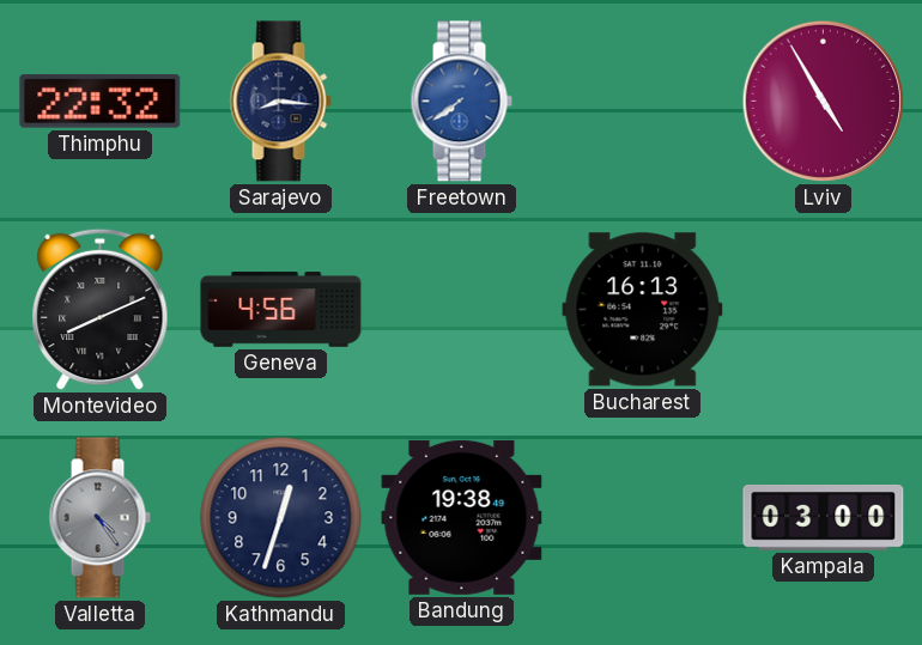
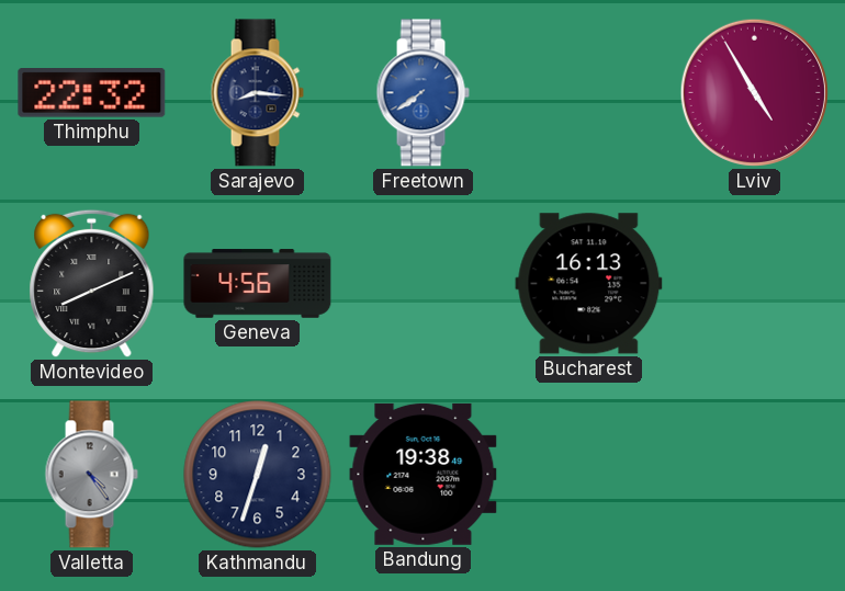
Kampala: 03:00 -> none
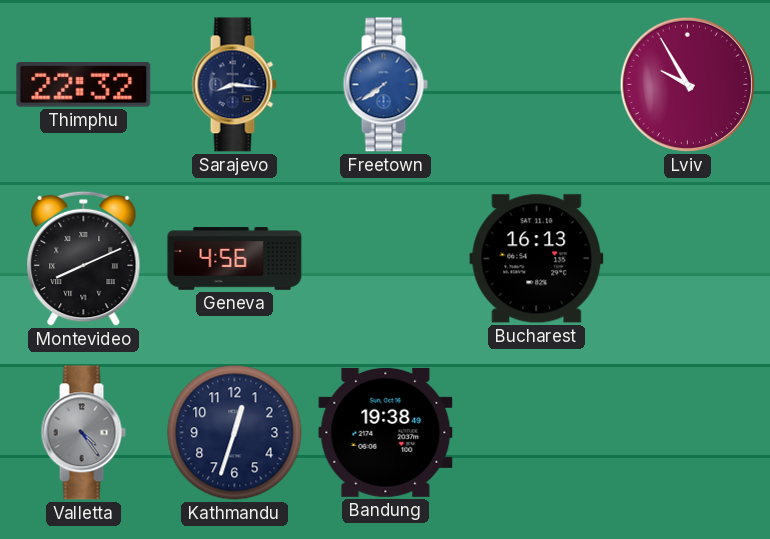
Lviv: 4:55 -> 9:55
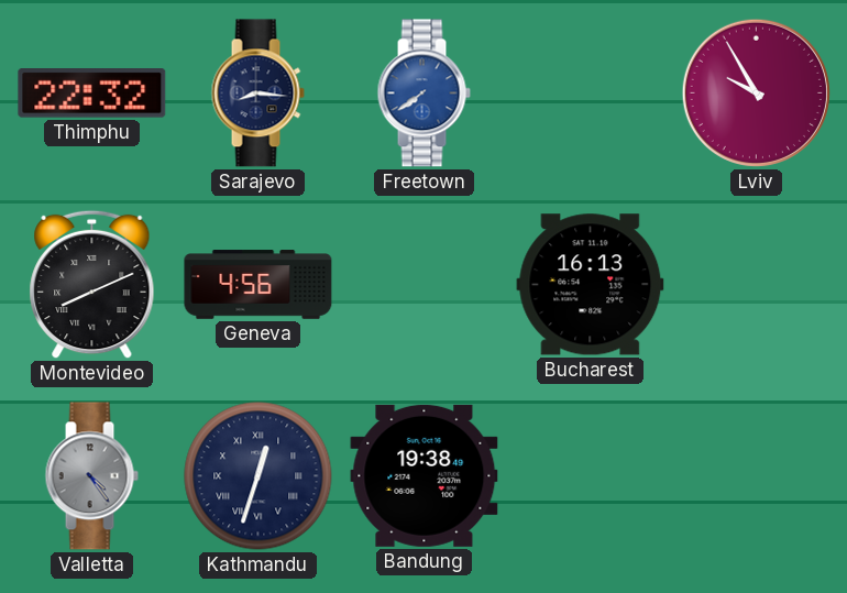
Kathmandu numerals: Arabic -> Roman
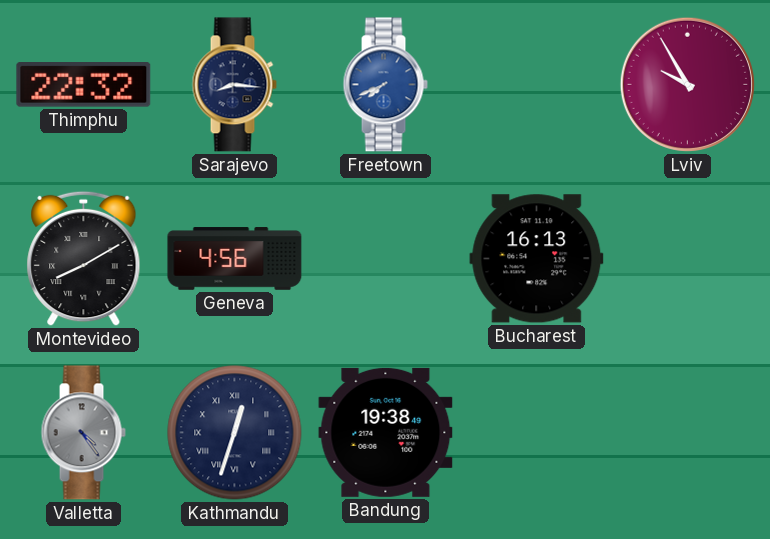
Freetown: 7:39 -> 7:41
Montevideo: 8:11 -> 8:10
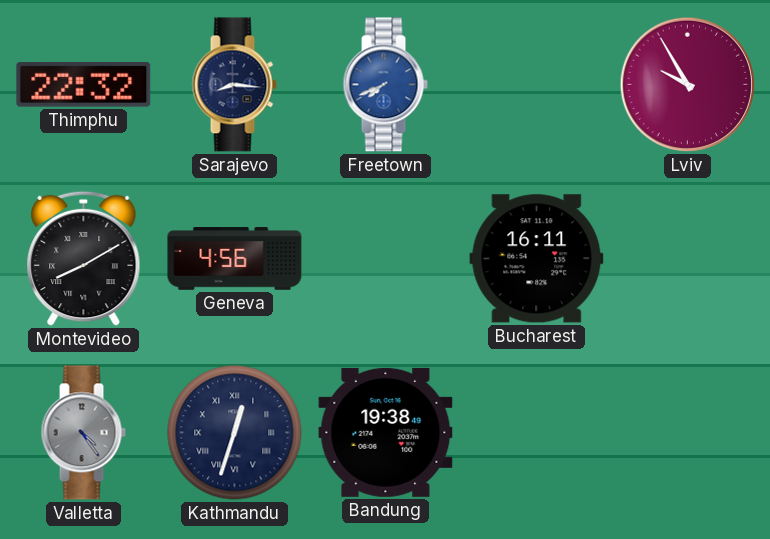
Bucharest: 16:13 -> 16:11
